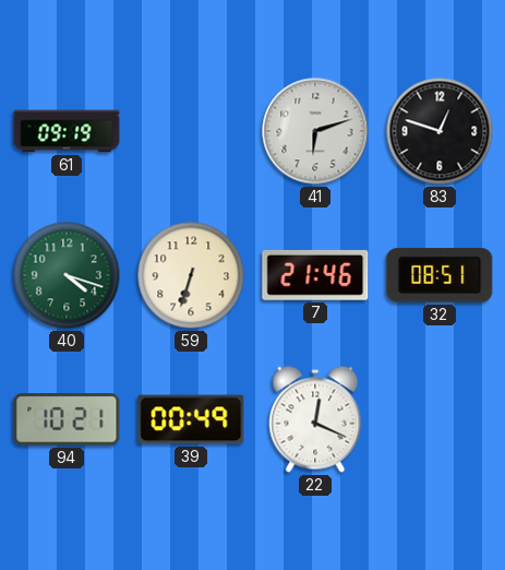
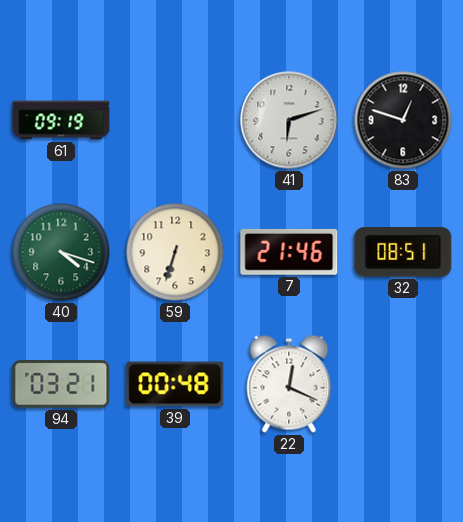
94: 10:21 -> 03:21
39: 00:49 -> 00:48
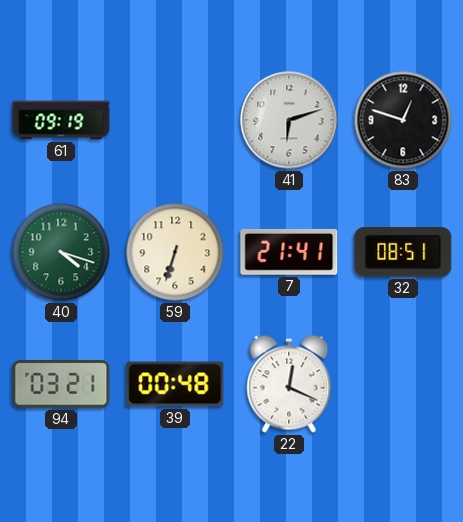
7: 21:46 -> 21:41
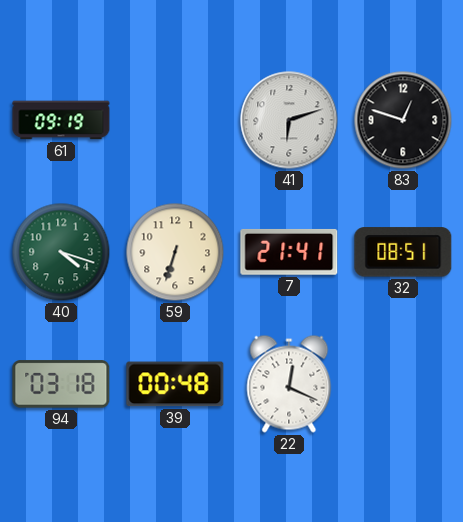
94: 03:21 -> 03:18
